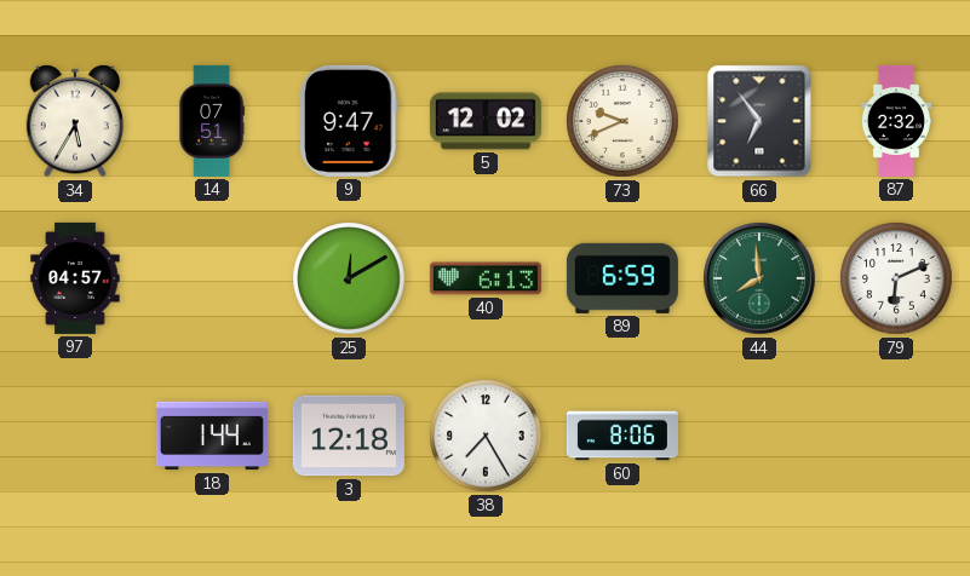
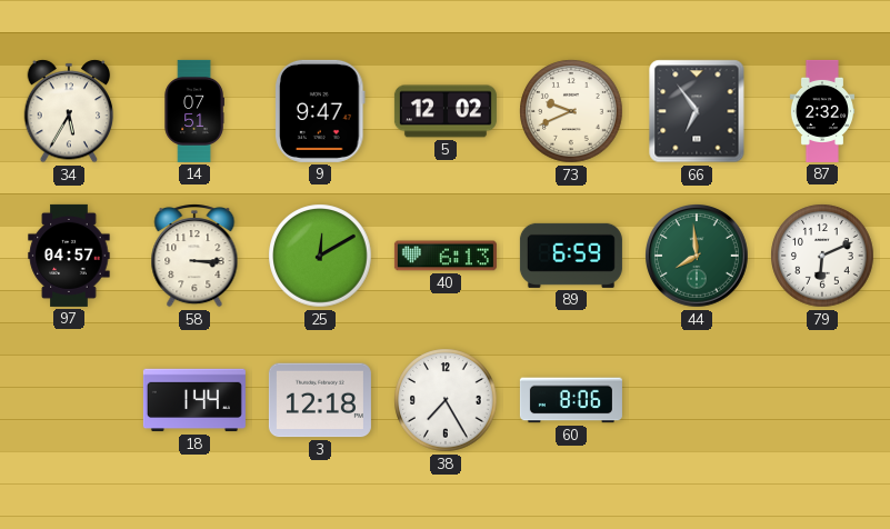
58: none -> 3:15
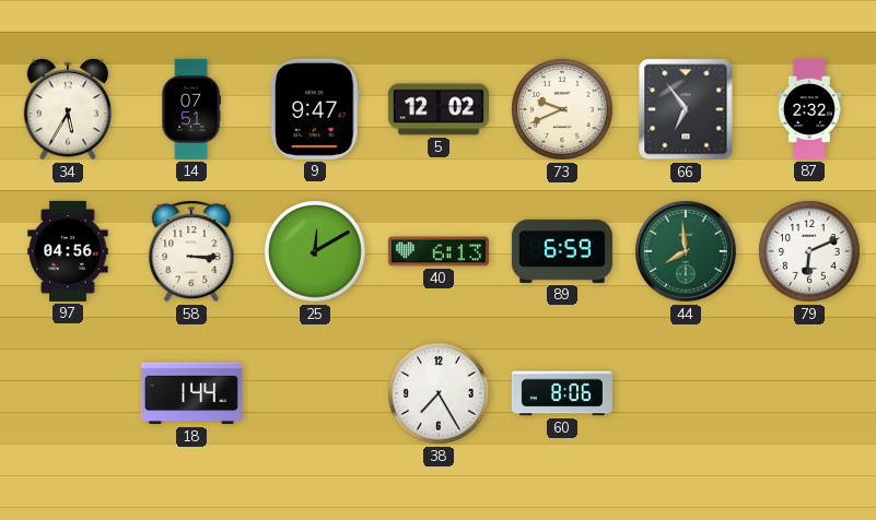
97: 04:57 -> 04:56
3: 12:18 -> none
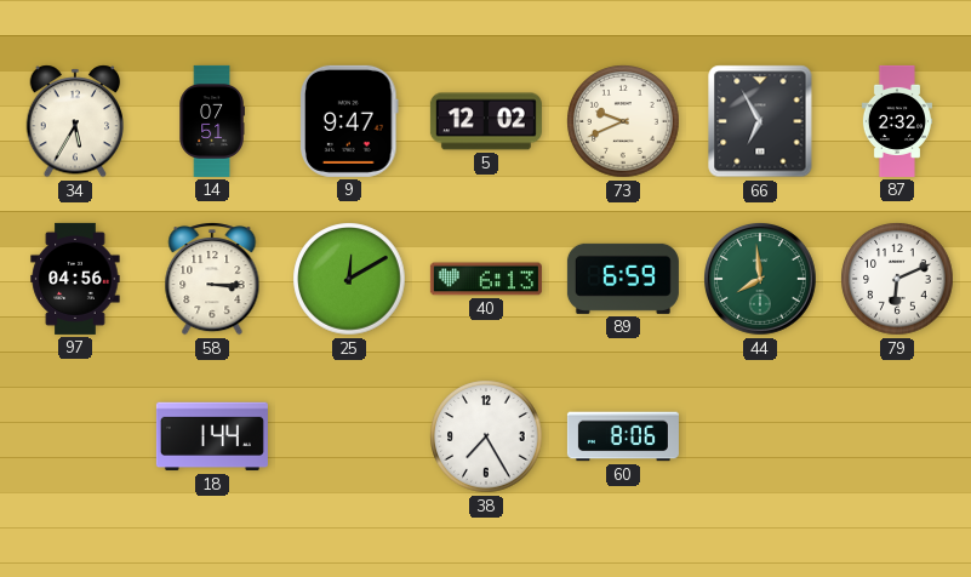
66: 6:54 -> 6:55
